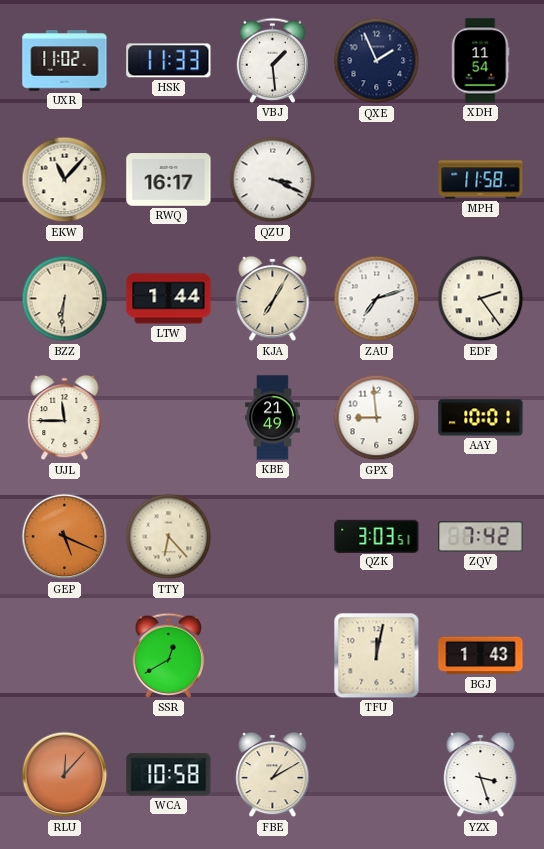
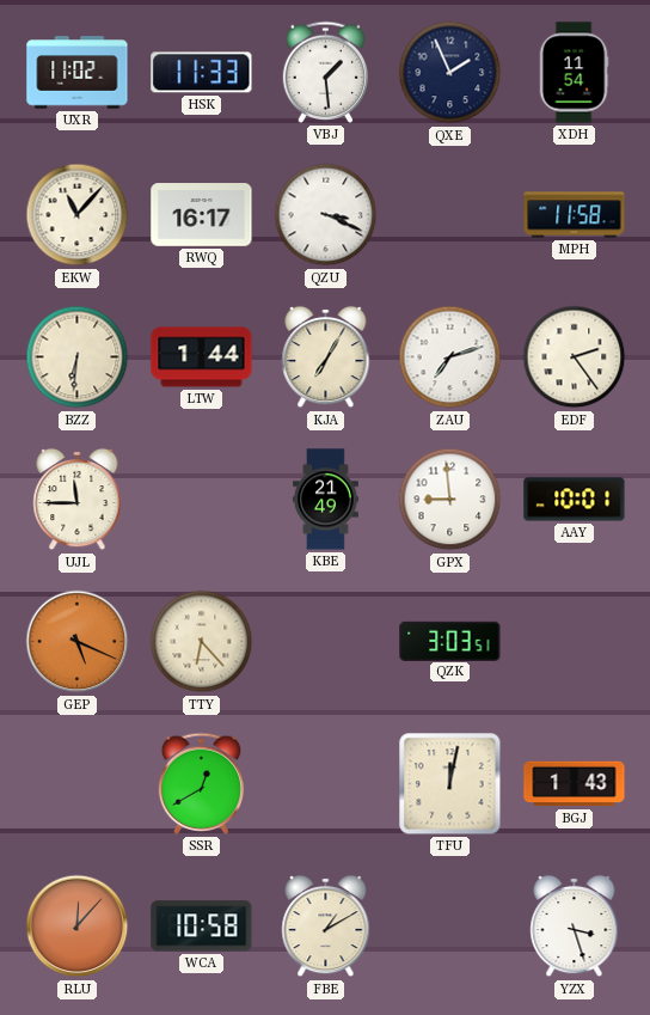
ZQV: 7:42 -> none
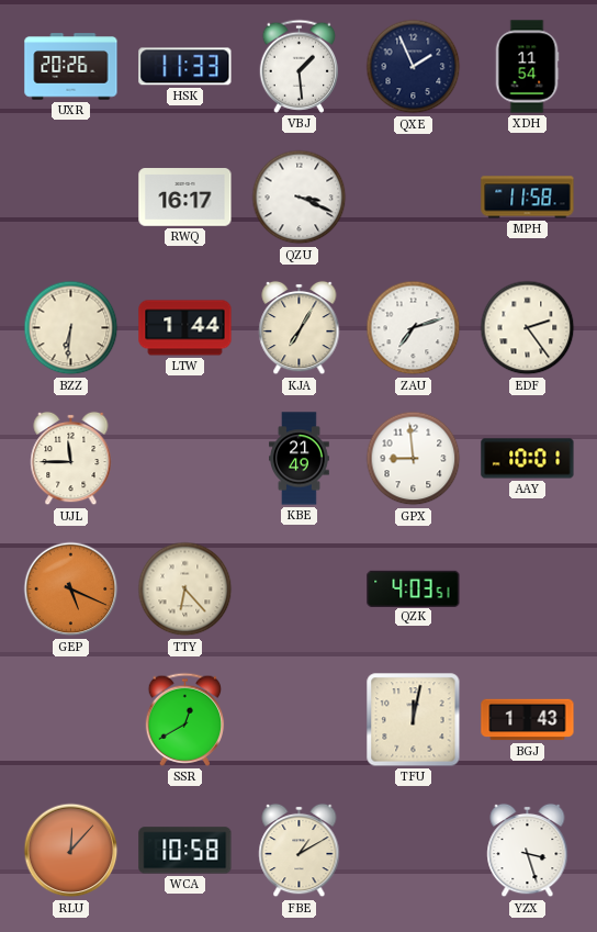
UXR: 11:02 -> 20:26
EKW: 11:07 -> none
QZK: 3:03 -> 4:03
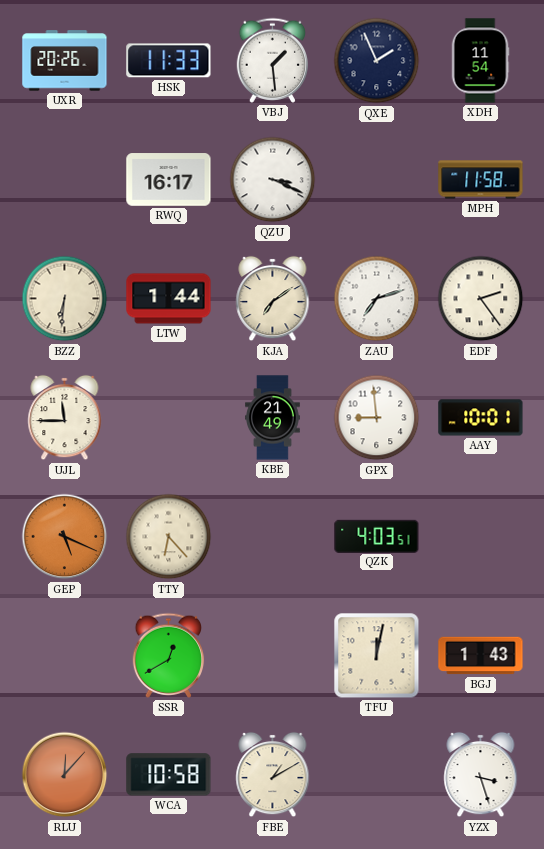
KJA: 7:05 -> 7:09
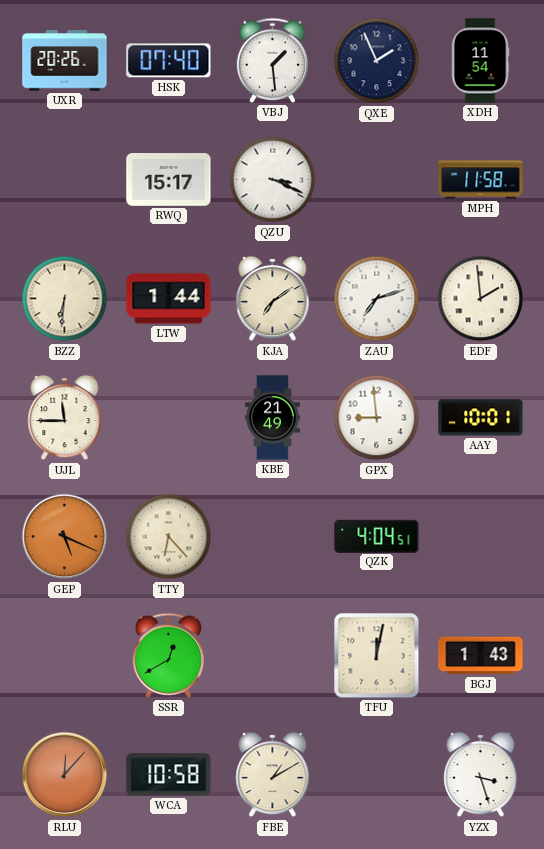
HSK: 11:33 -> 07:40
RWQ: 16:17 -> 15:17
EDF: 2:24 -> 1:59
QZK: 4:03 -> 4:04
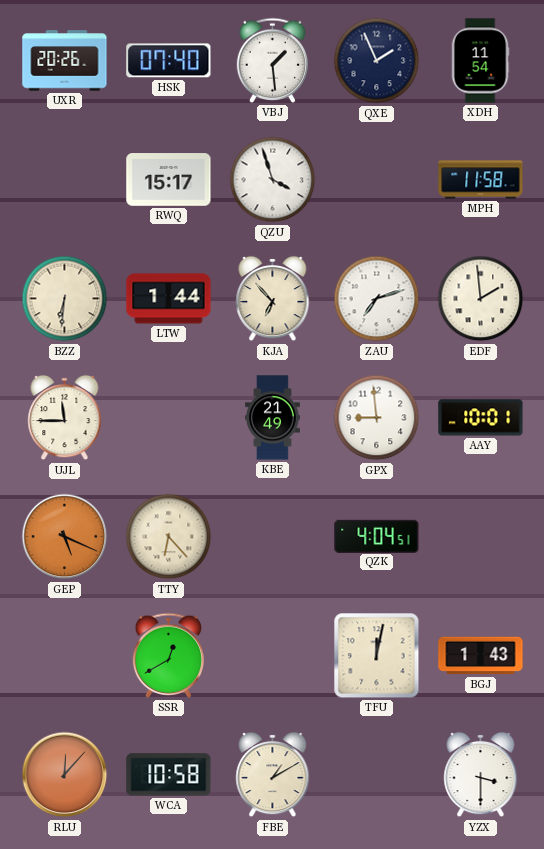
QZU: 3:19 -> 3:57
KJA: 7:09 -> 6:53
YZX: 3:27 -> 3:30
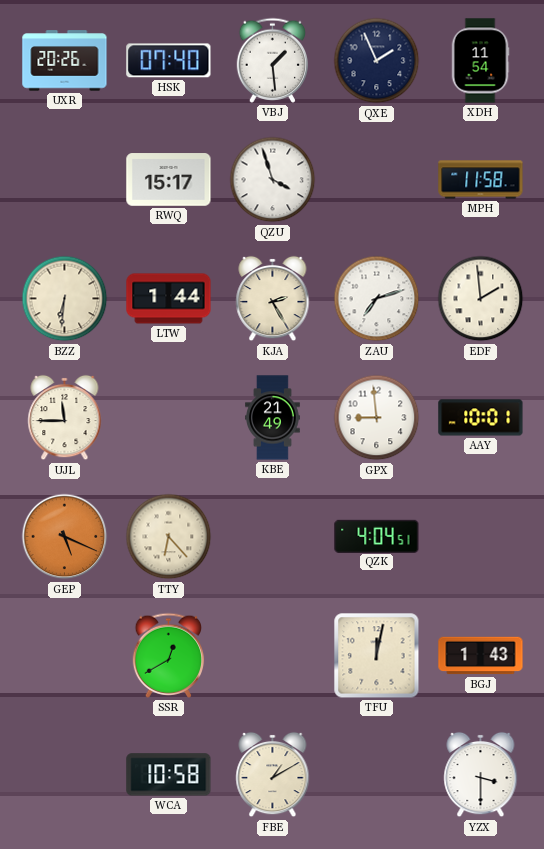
KJA: 6:53 -> 2:25
RLU: 12:07 -> none
